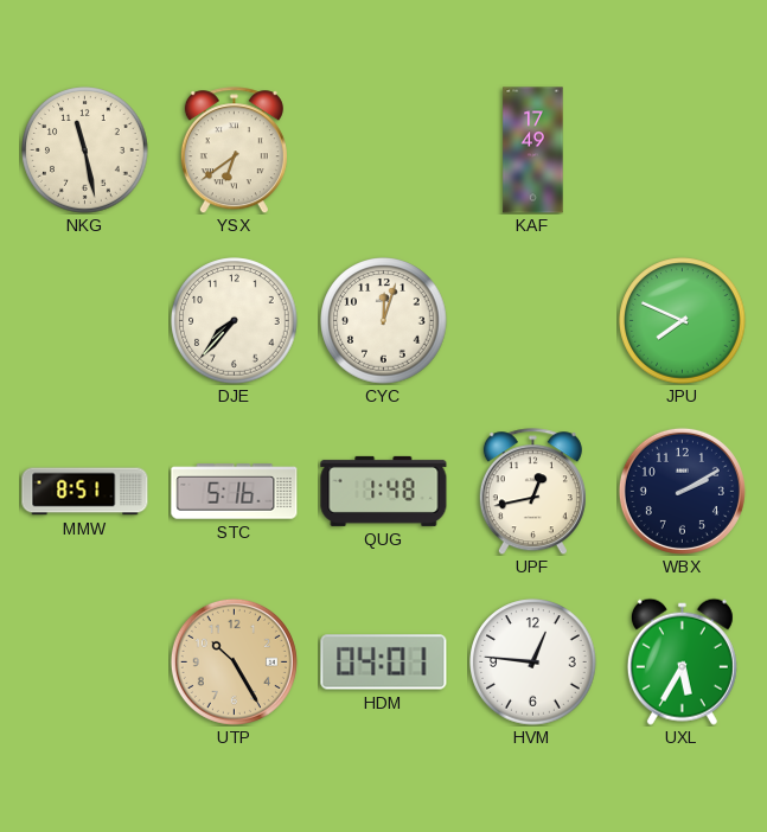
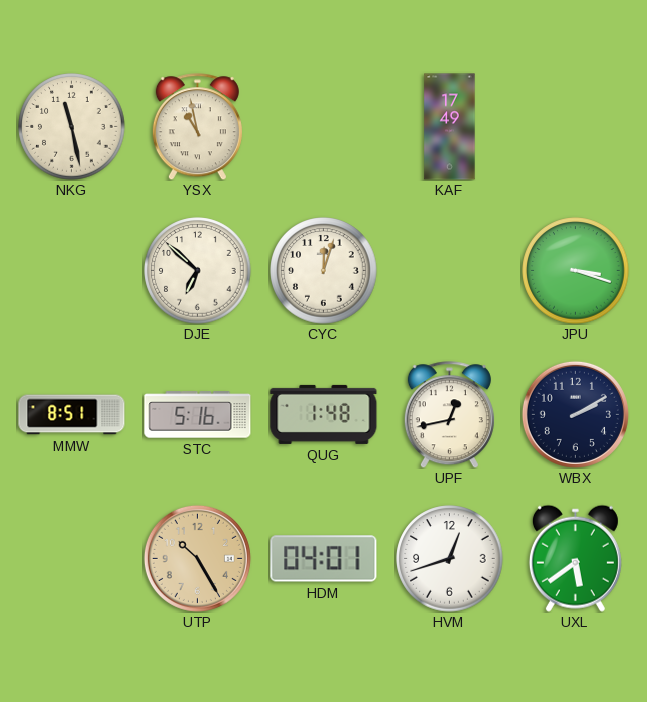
YSX: 6:39 -> 10:58
DJE: 7:37 -> 6:52
JPU: 7:49 -> 3:18
HVM: 12:46 -> 12:42
UXL: 5:35 -> 5:39
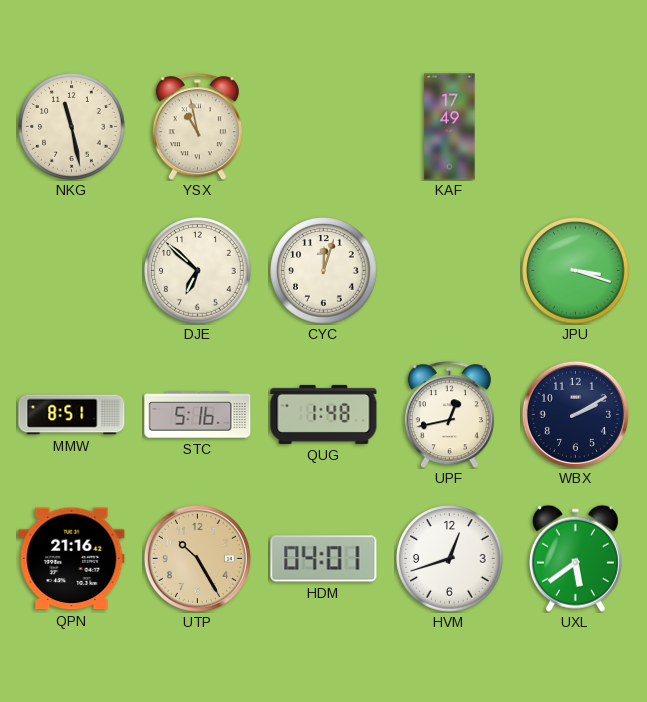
QPN: none -> 21:16
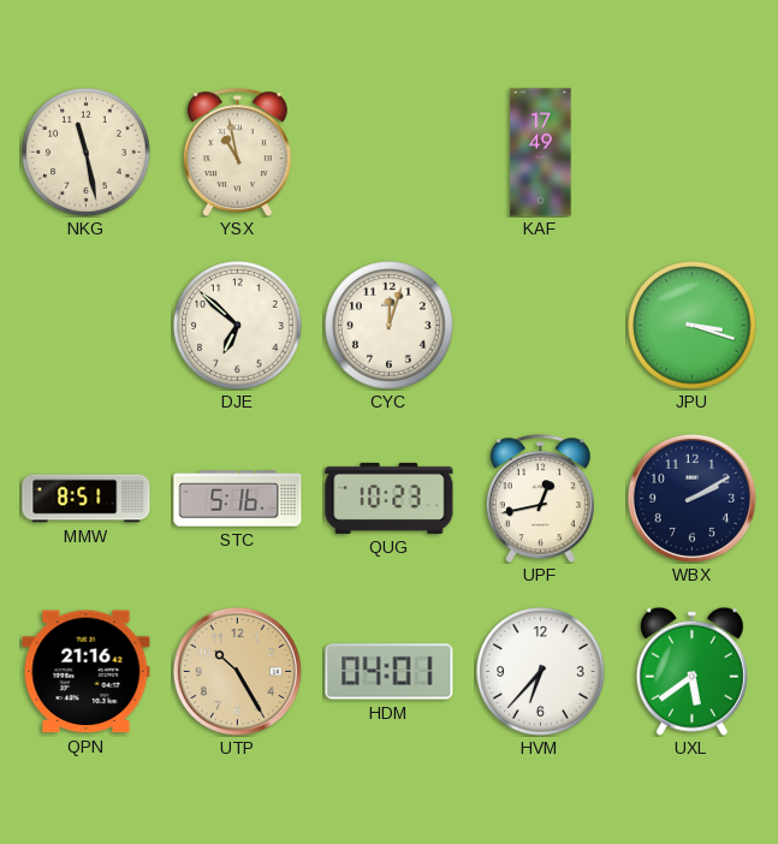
QUG: 1:48 -> 10:23
HVM: 12:42 -> 6:37
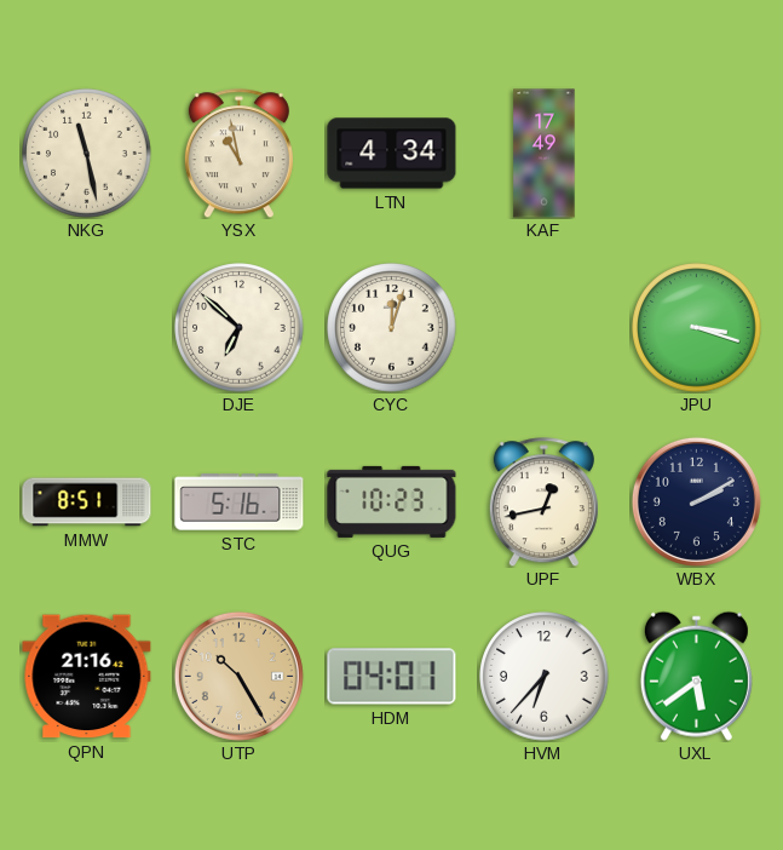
LTN: none -> 4:34
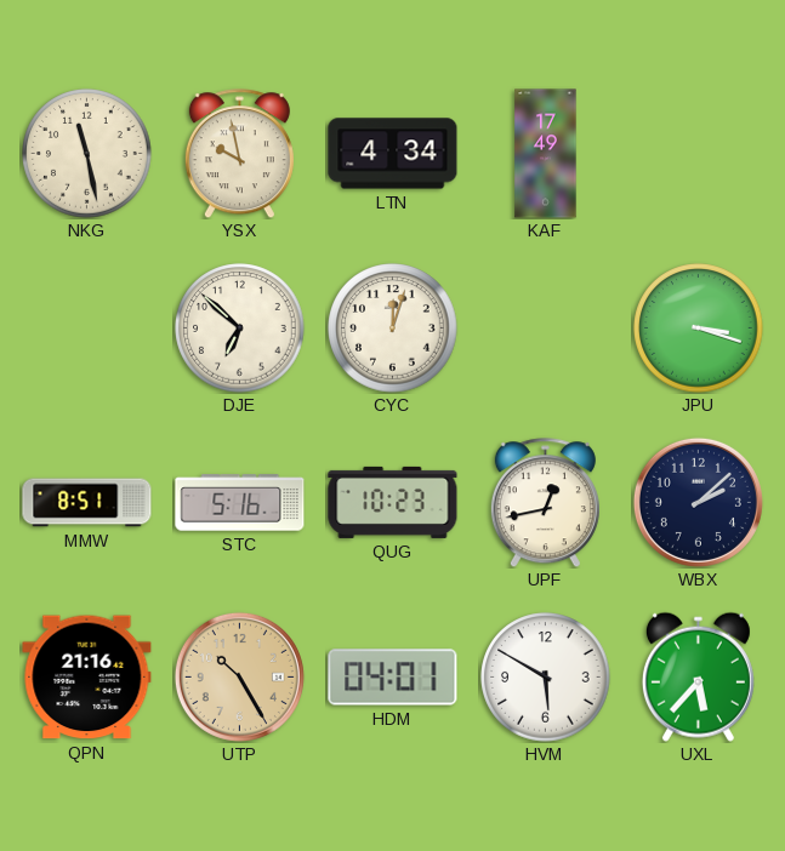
YSX: 10:58 -> 9:58
WBX: 2:10 -> 2:08
HVM: 6:37 -> 5:50
UXL: 5:39 -> 5:37
